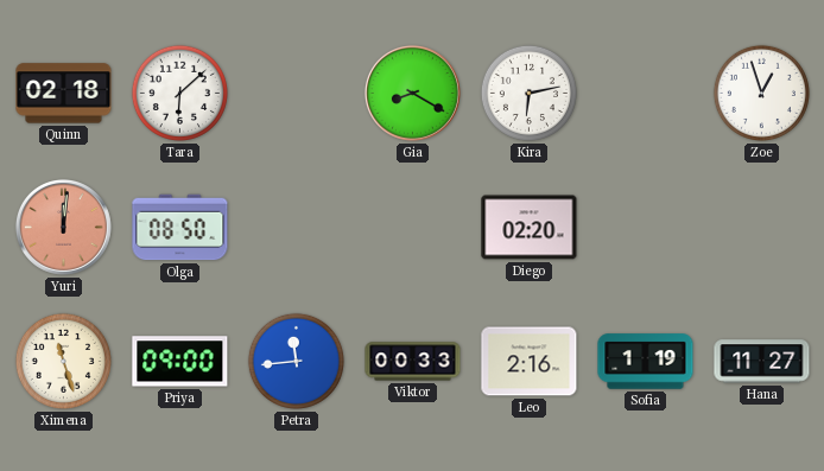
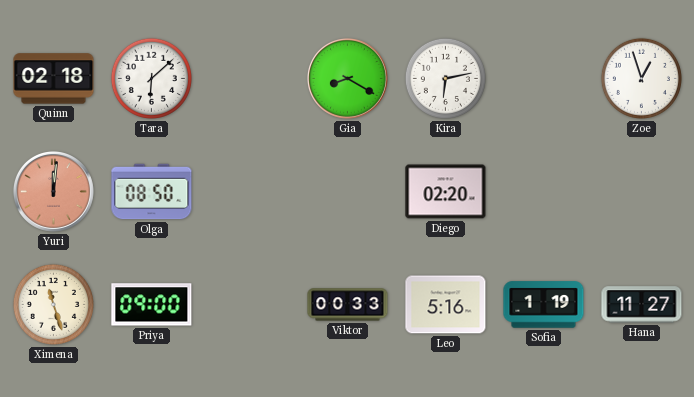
Petra: 11:44 -> none
Leo: 2:16 -> 5:16
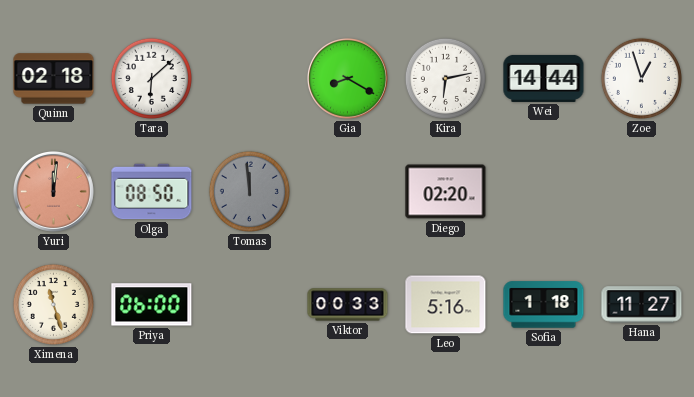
Wei: none -> 14:44
Tomas: none -> 11:59
Priya: 09:00 -> 06:00
Sofia: 1:19 -> 1:18
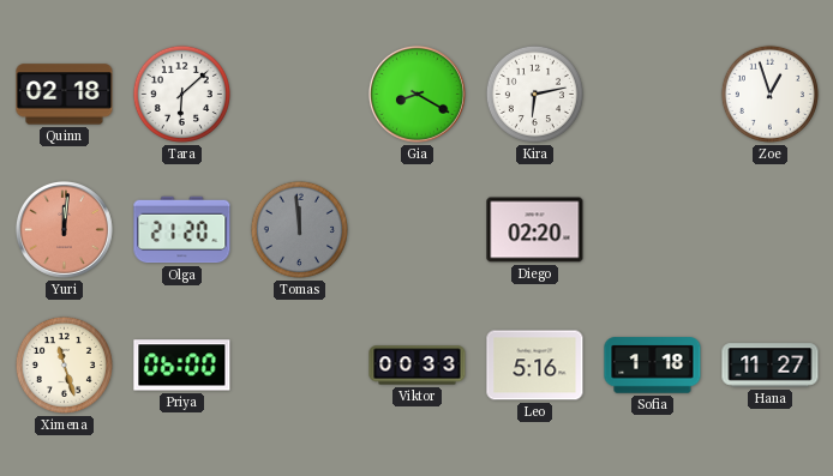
Wei: 14:44 -> none
Olga: 08:50 -> 21:20
